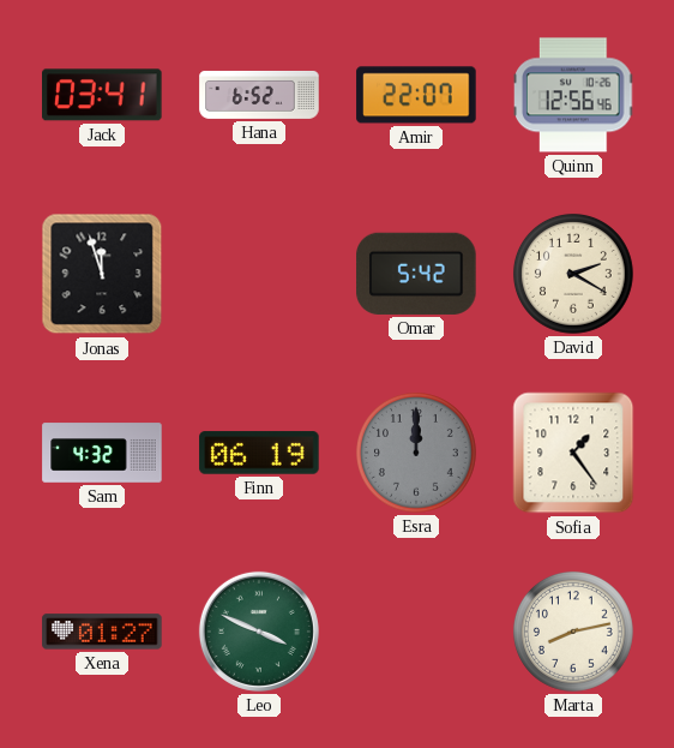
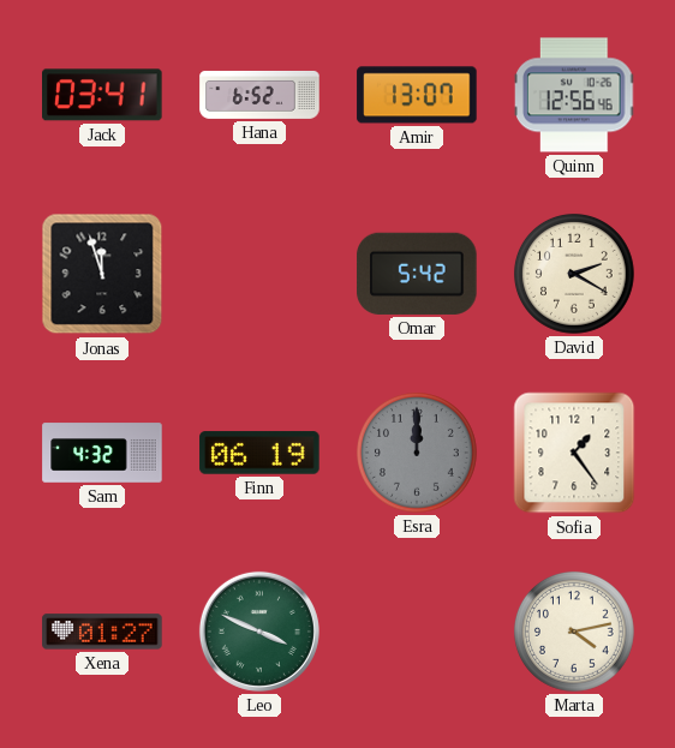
Amir: 22:07 -> 13:07
Marta: 8:13 -> 4:13
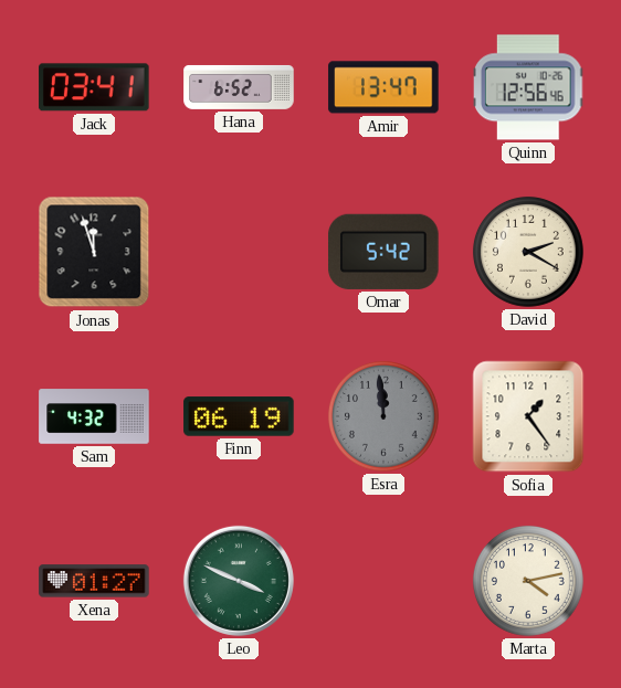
Amir: 13:07 -> 13:47
Esra: 12:00 -> 11:59
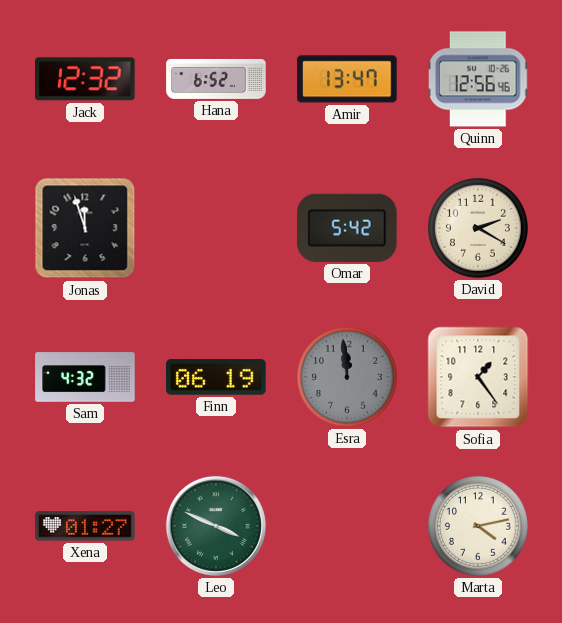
Jack: 03:41 -> 12:32
